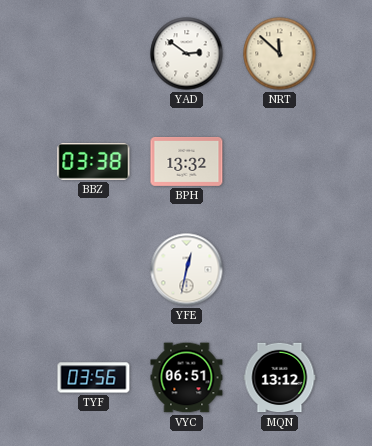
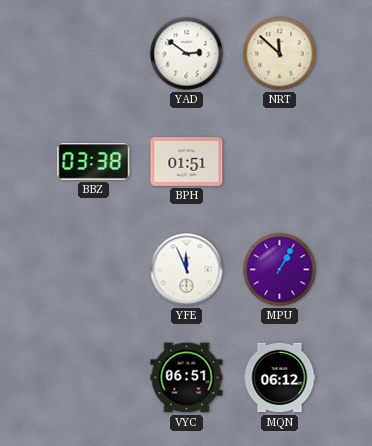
BPH: 13:32 -> 01:51
YFE: 12:32 -> 11:56
MPU: none -> 1:05
TYF: 03:56 -> none
MQN: 13:12 -> 06:12
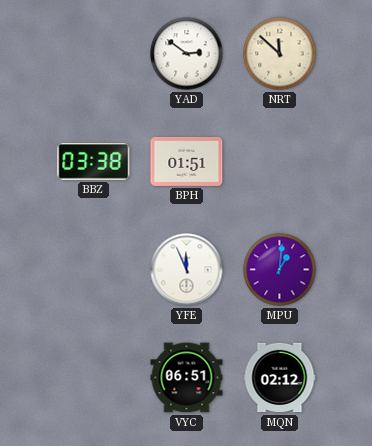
MPU: 1:05 -> 1:01
MQN: 06:12 -> 02:12
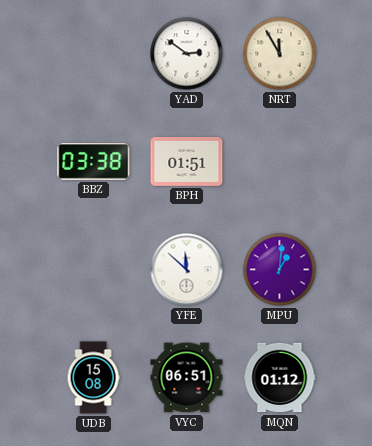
NRT: 11:52 -> 11:55
YFE: 11:56 -> 11:52
UDB: none -> 15:08
MQN: 02:12 -> 01:12
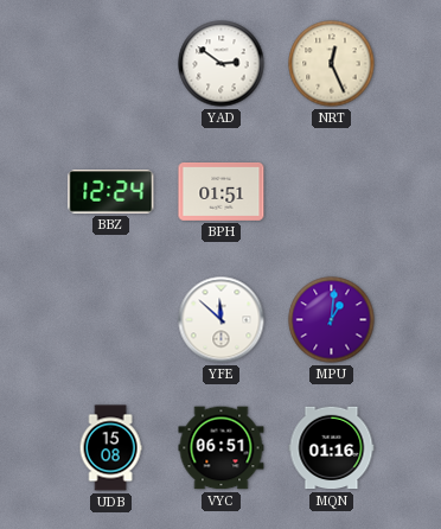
NRT: 11:55 -> 12:26
BBZ: 03:38 -> 12:24
MQN: 01:12 -> 01:16
